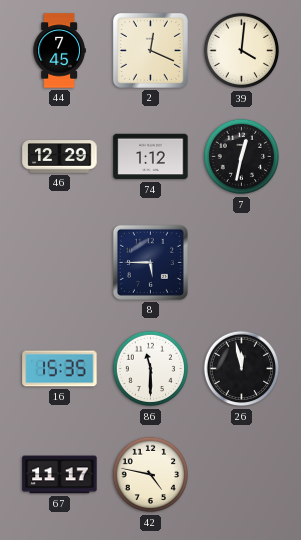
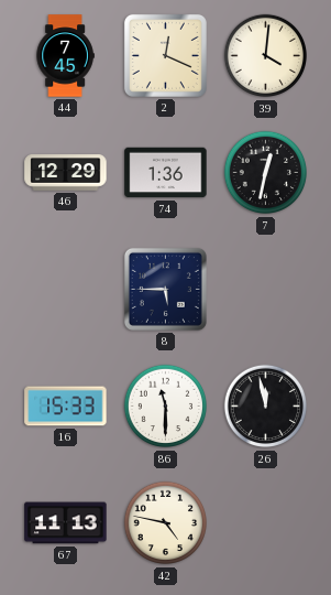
74: 1:12 -> 1:36
16: 15:35 -> 15:33
67: 11:17 -> 11:13
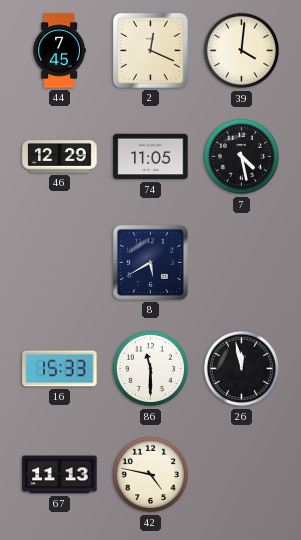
74: 1:36 -> 11:05
7: 12:32 -> 4:28
8: 5:45 -> 5:40
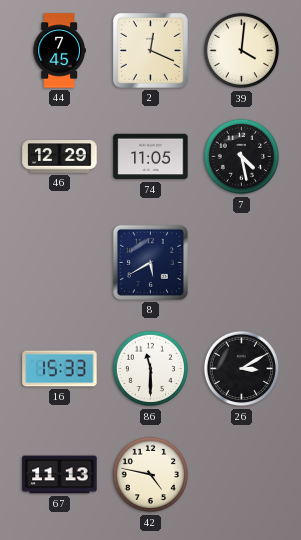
26: 11:58 -> 3:10
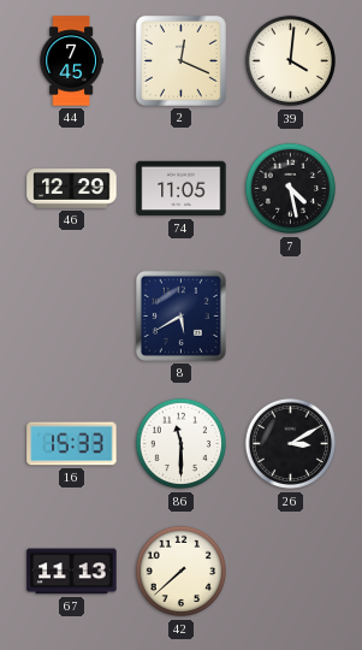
42: 4:47 -> 7:38
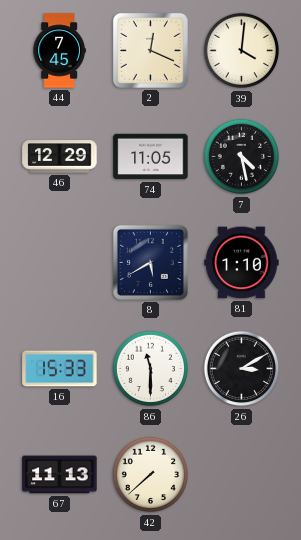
81: none -> 1:10
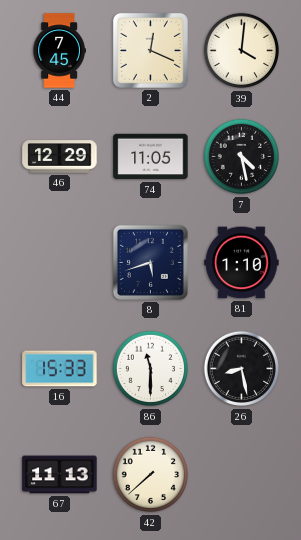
8: 5:40 -> 5:42
26: 3:10 -> 8:28
